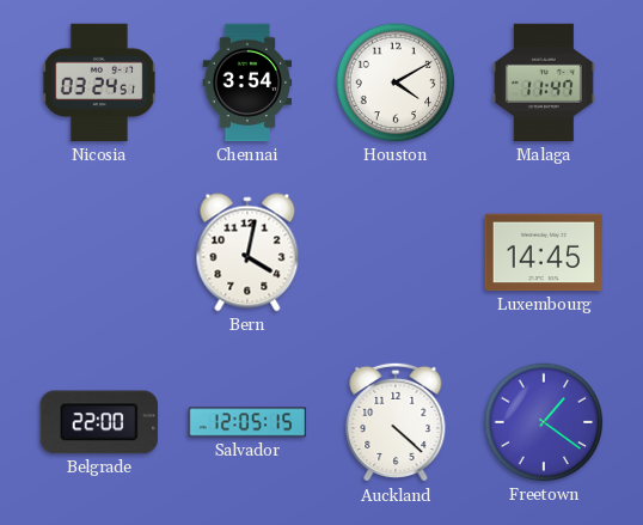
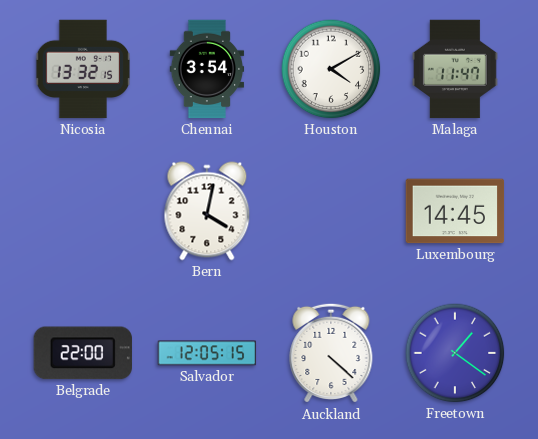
Nicosia: 03:24 -> 13:32
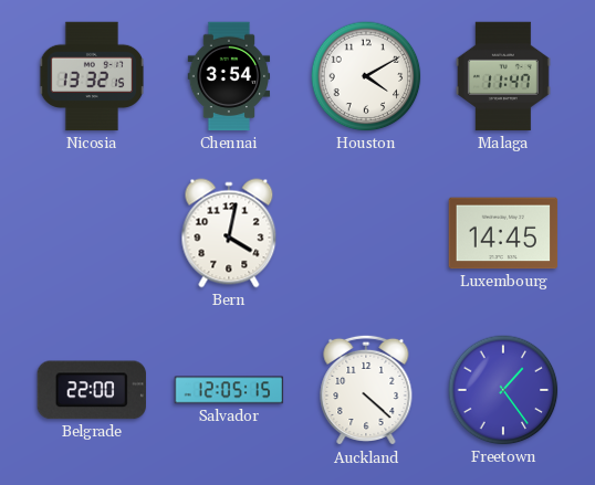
Freetown: 1:21 -> 1:24
